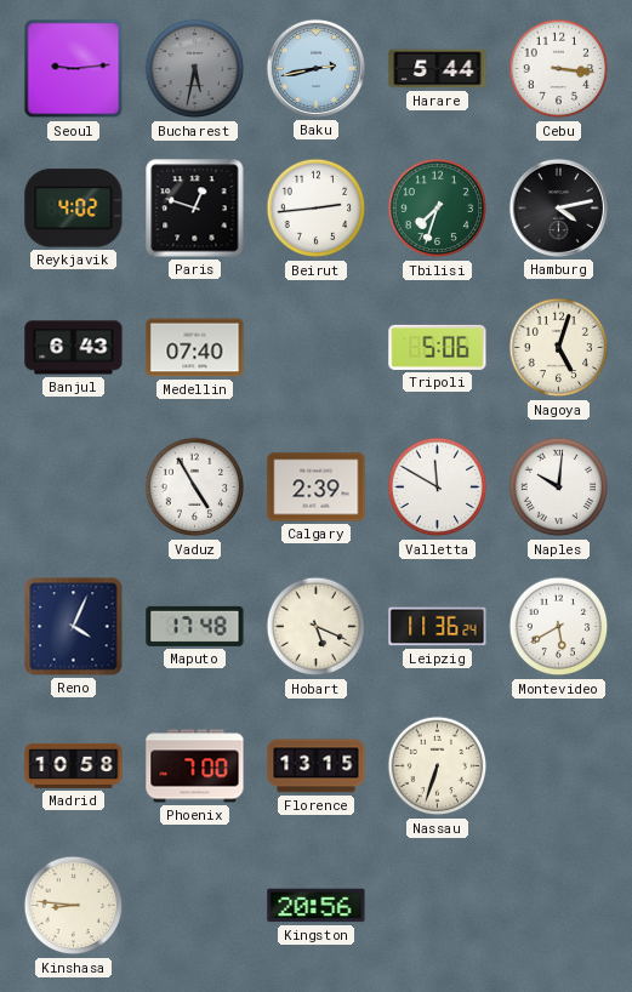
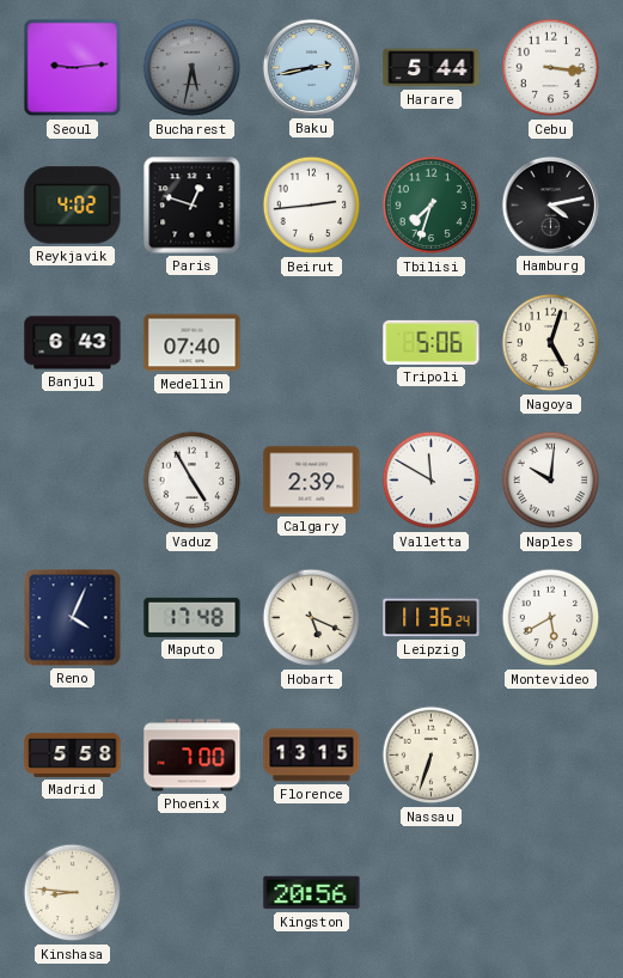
Madrid: 10:58 -> 5:58
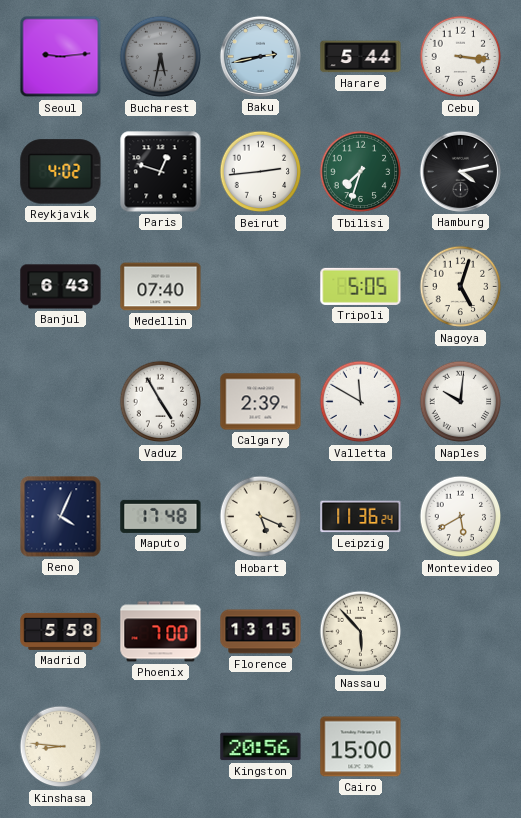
Tripoli: 5:06 -> 5:05
Nassau: 6:33 -> 5:53
Cairo: none -> 15:00
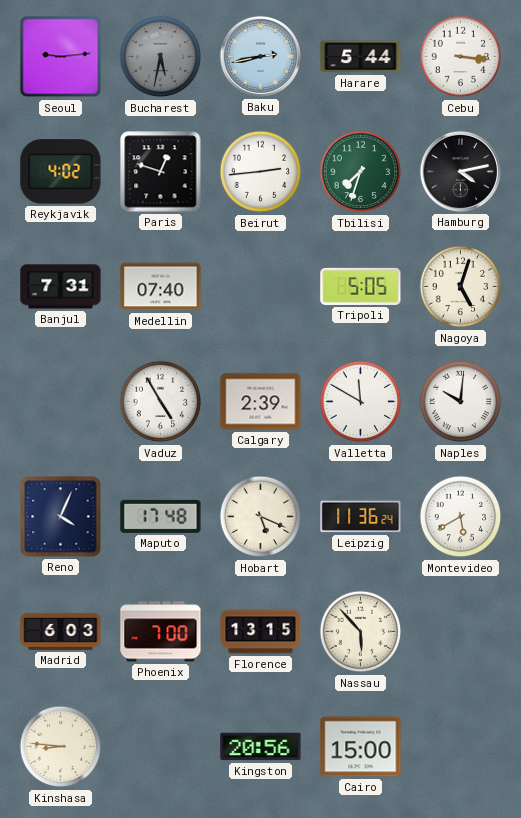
Banjul: 6:43 -> 7:31
Madrid: 5:58 -> 6:03
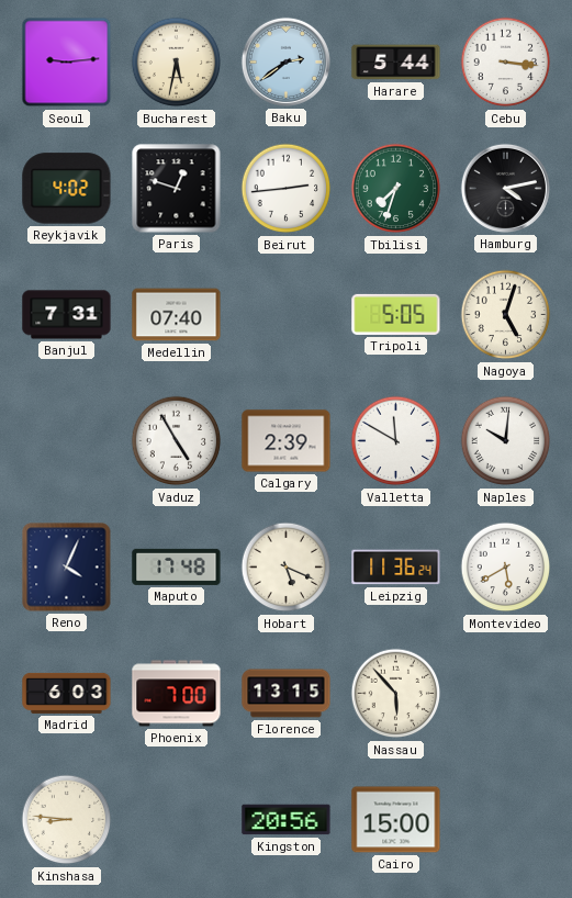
Bucharest dial: grey -> cream
Baku: 2:43 -> 2:39
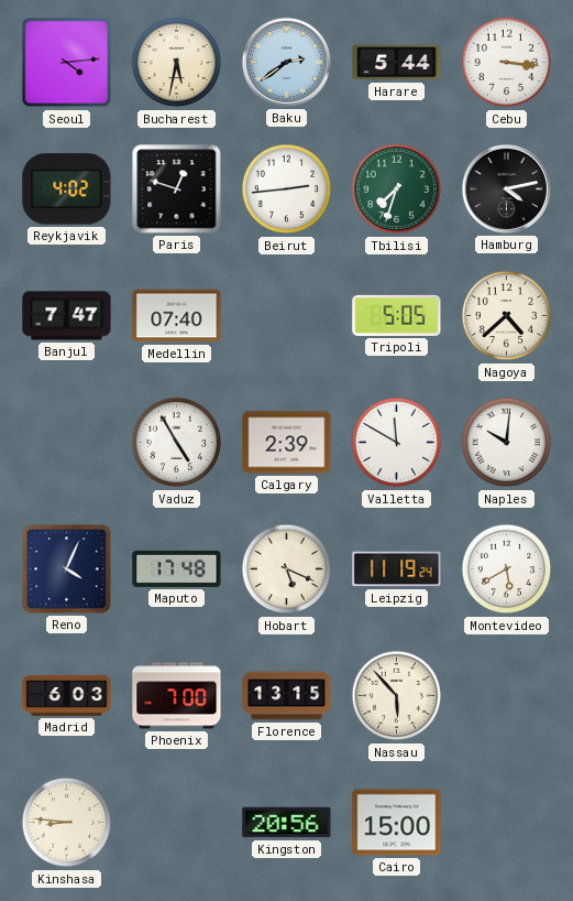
Seoul: 9:14 -> 4:14
Banjul: 7:31 -> 7:47
Nagoya: 5:03 -> 4:38
Leipzig: 11:36 -> 11:19
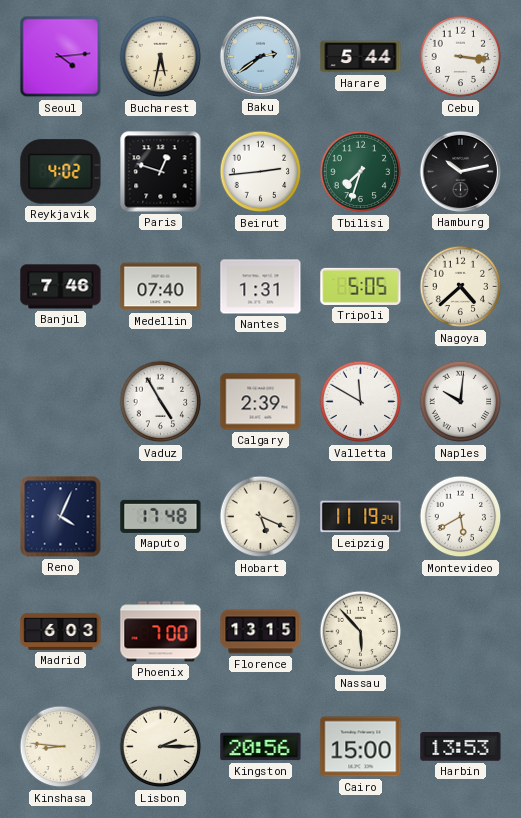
Hamburg: 4:13 -> 10:13
Banjul: 7:47 -> 7:46
Nantes: none -> 1:31
Lisbon: none -> 2:15
Harbin: none -> 13:53
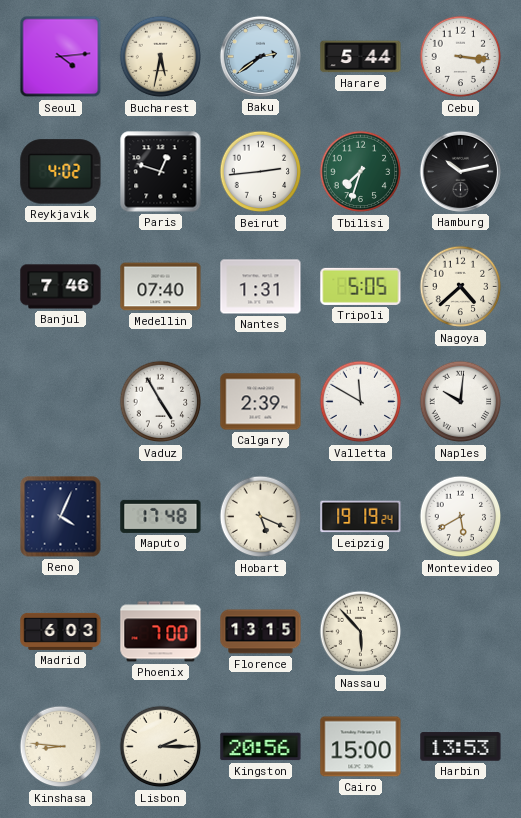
Leipzig: 11:19 -> 19:19
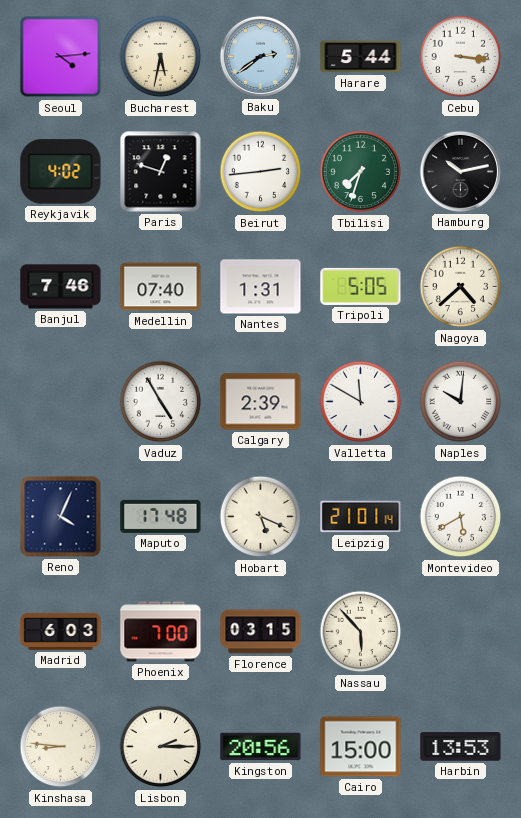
Leipzig: 19:19 -> 21:01
Florence: 13:15 -> 03:15
